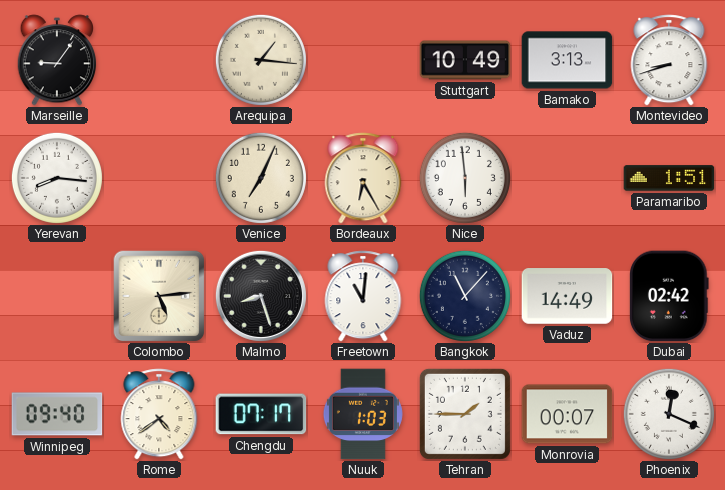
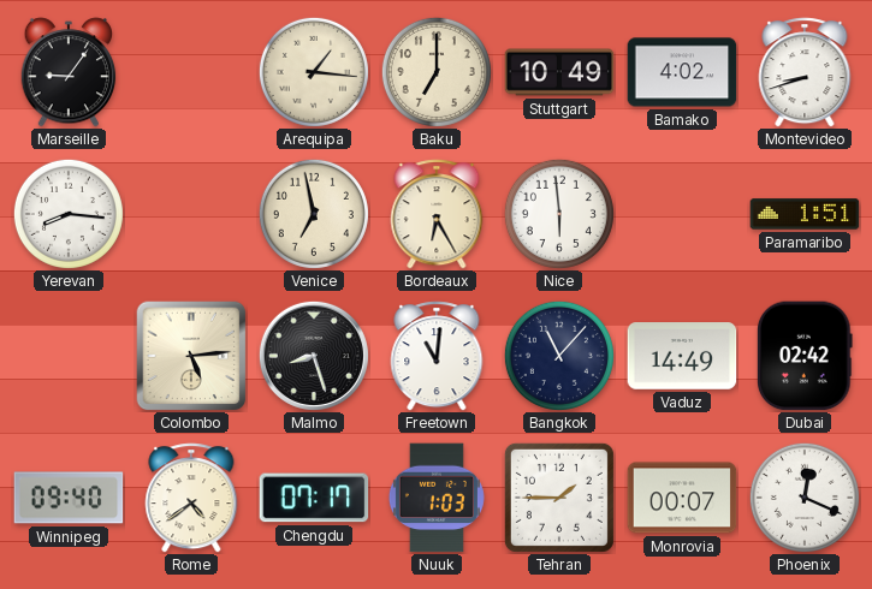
Baku: none -> 7:00
Bamako: 3:13 -> 4:02
Venice: 7:04 -> 6:58
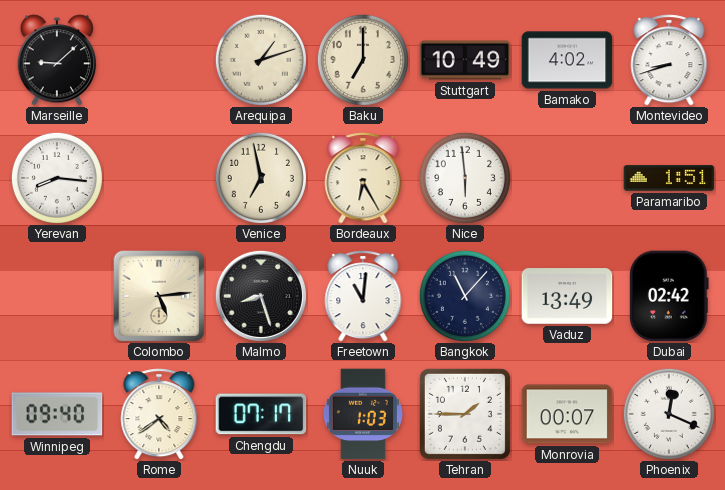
Marseille: 9:06 -> 9:08
Arequipa: 1:16 -> 1:12
Vaduz: 14:49 -> 13:49
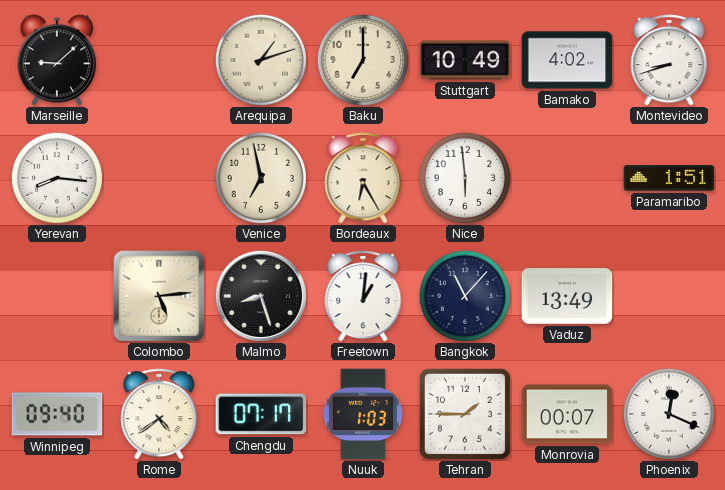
Freetown: 11:01 -> 1:01
Dubai: 02:42 -> none
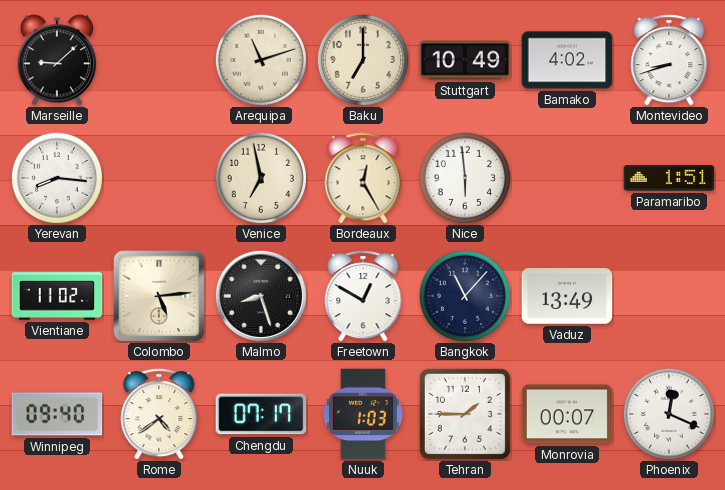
Arequipa: 1:12 -> 11:12
Bordeaux: 6:25 -> 12:25
Vientiane: none -> 11:02
Freetown: 1:01 -> 12:50
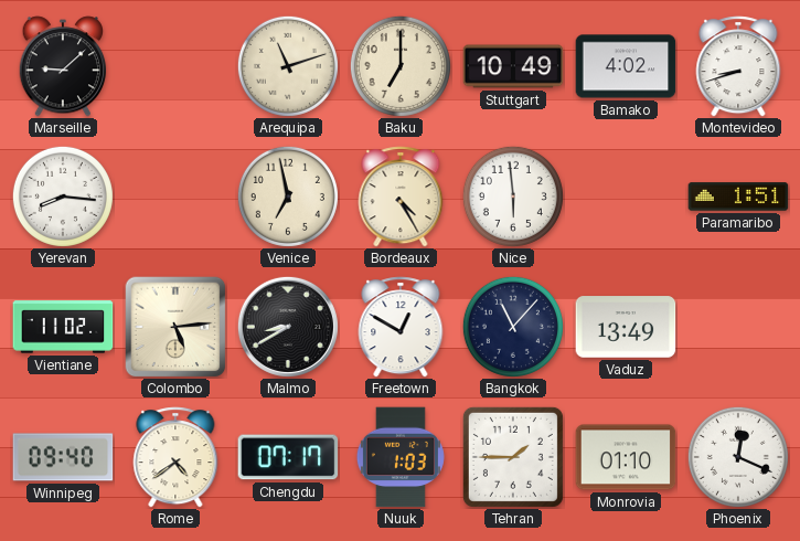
Bordeaux: 12:25 -> 4:25
Malmo: 8:27 -> 8:40
Monrovia: 00:07 -> 01:10
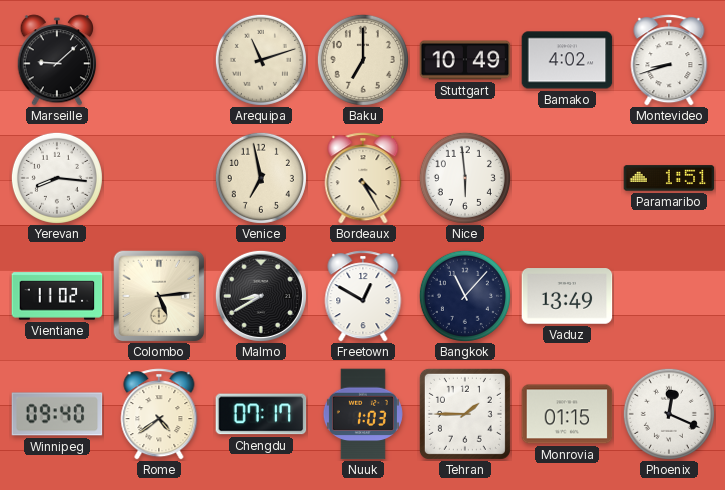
Monrovia: 01:10 -> 01:15
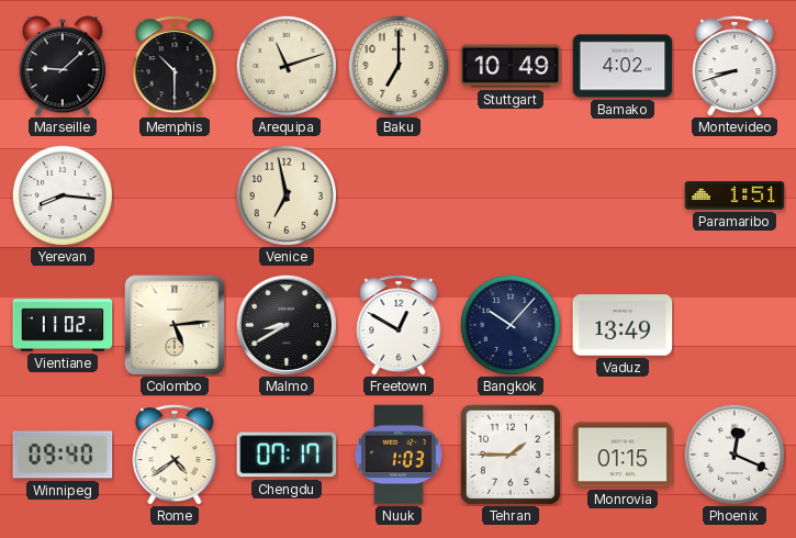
Memphis: none -> 10:30
Bordeaux: 4:25 -> none
Nice: 5:59 -> none
Bangkok: 11:07 -> 10:07
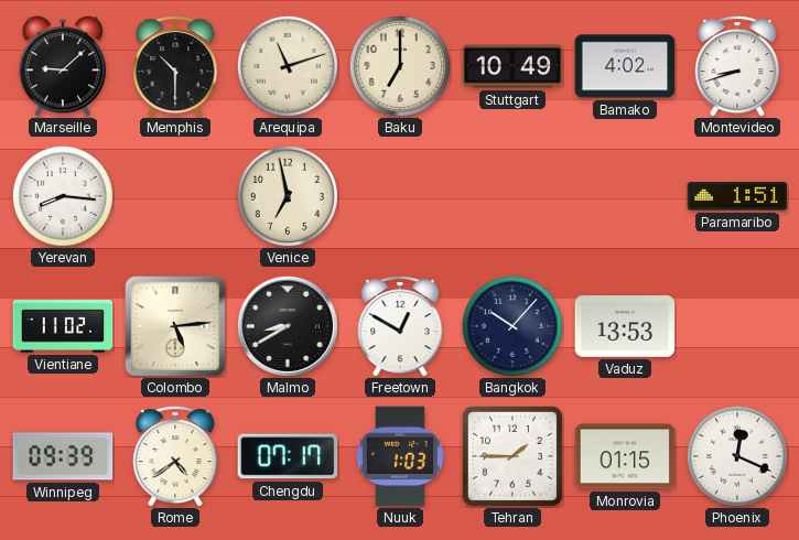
Vaduz: 13:49 -> 13:53
Winnipeg: 09:40 -> 09:39
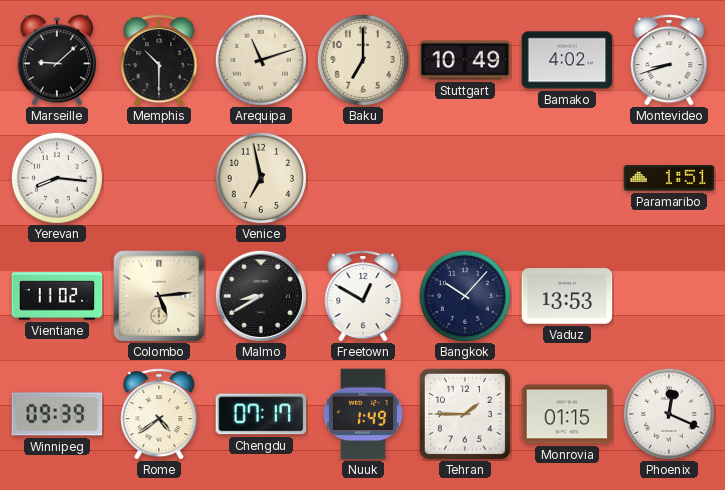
Nuuk: 1:03 -> 1:49
